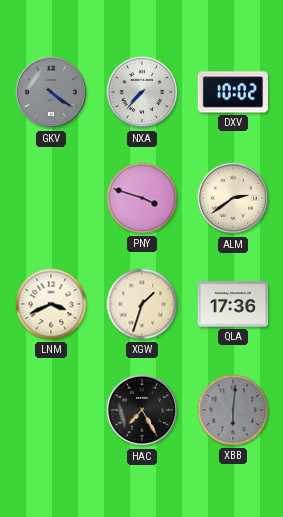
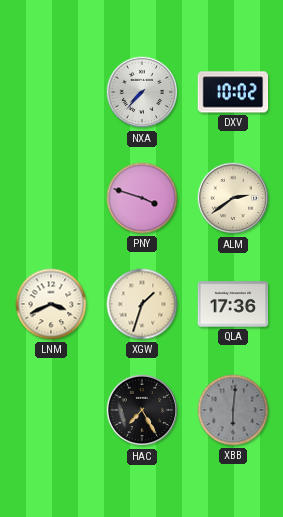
GKV: 4:21 -> none
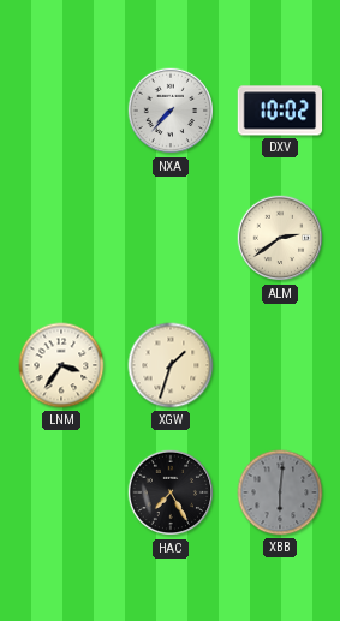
PNY: 3:48 -> none
LNM: 3:41 -> 3:36
QLA: 17:36 -> none
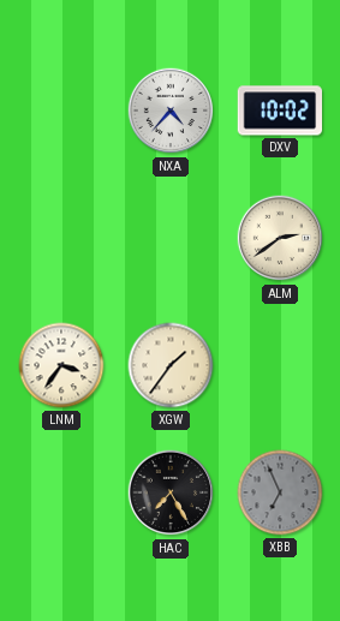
NXA: 7:37 -> 4:37
XGW: 1:33 -> 1:36
XBB: 6:01 -> 6:56
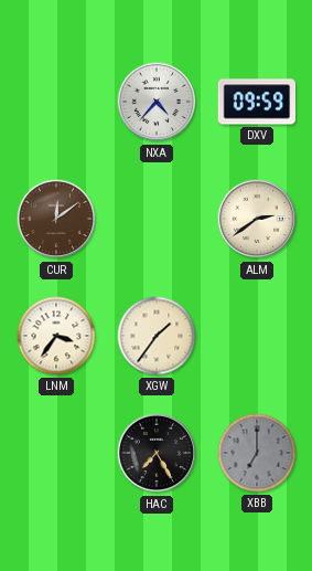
DXV: 10:02 -> 09:59
CUR: none -> 12:09
XBB: 6:56 -> 7:00
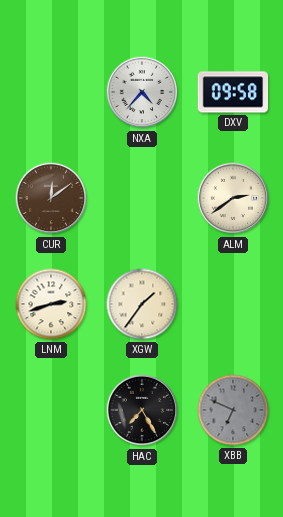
DXV: 09:59 -> 09:58
LNM: 3:36 -> 2:42
XBB: 7:00 -> 6:49
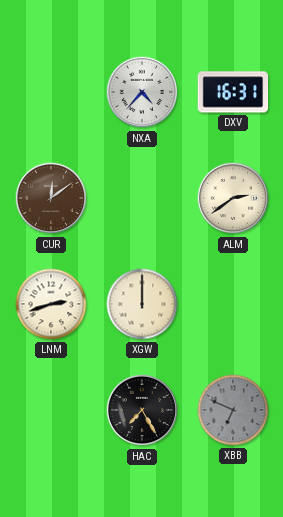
DXV: 09:58 -> 16:31
XGW: 1:36 -> 12:00
